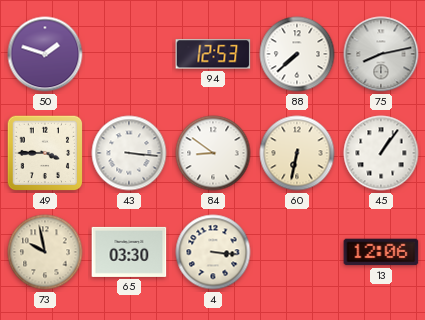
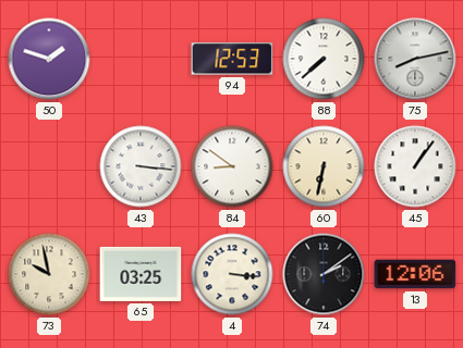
49: 3:45 -> none
65: 03:30 -> 03:25
74: none -> 2:09
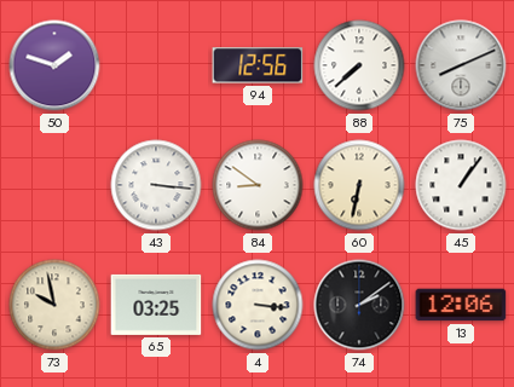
94: 12:53 -> 12:56
75: 8:13 -> 8:11
